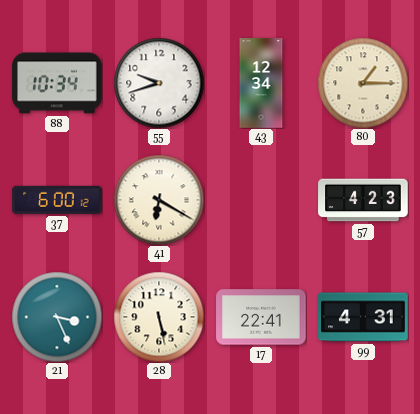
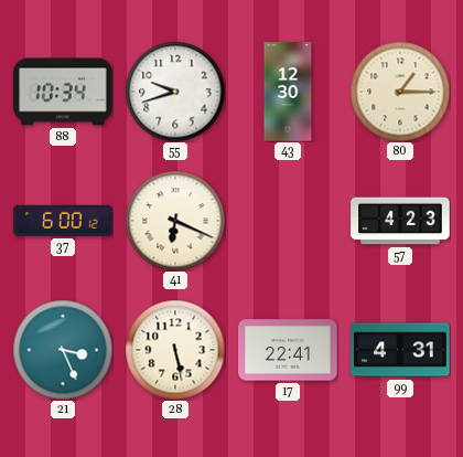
43: 12:34 -> 12:30
41: 6:20 -> 6:19
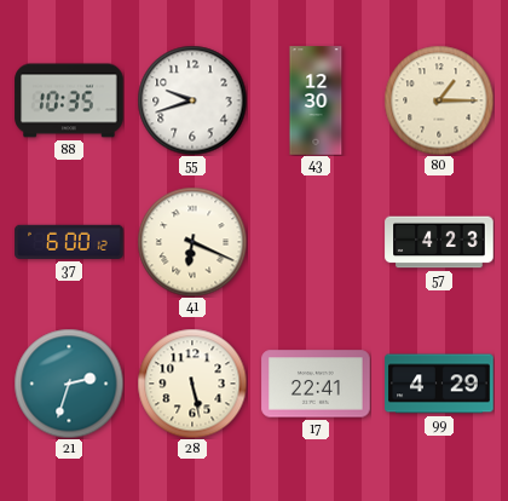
88: 10:34 -> 10:35
21: 3:26 -> 2:33
99: 4:31 -> 4:29
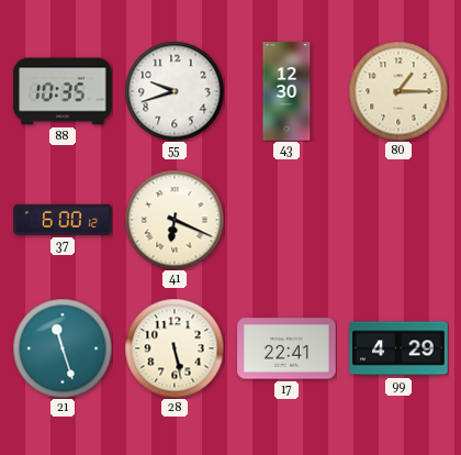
57: 4:23 -> none
21: 2:33 -> 11:27
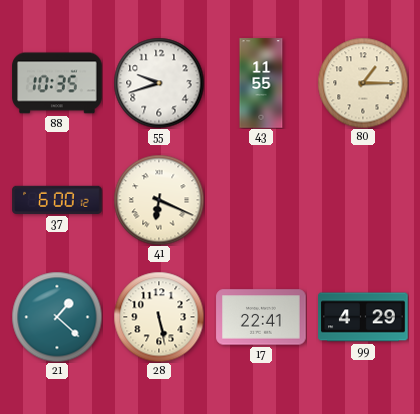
43: 12:30 -> 11:55
21: 11:27 -> 1:22
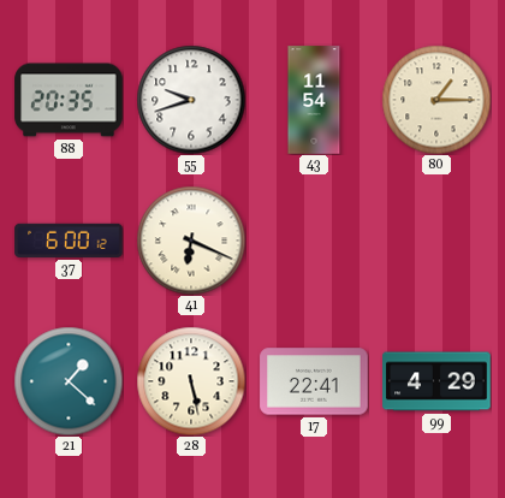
88: 10:35 -> 20:35
43: 11:55 -> 11:54
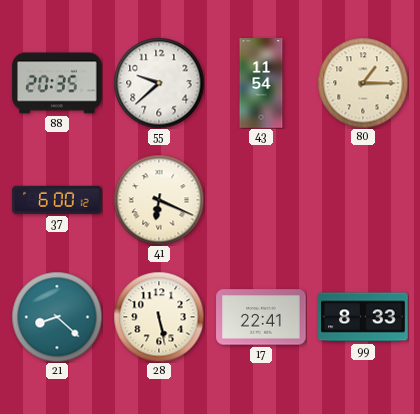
55: 9:42 -> 9:38
21: 1:22 -> 8:22
99: 4:29 -> 8:33
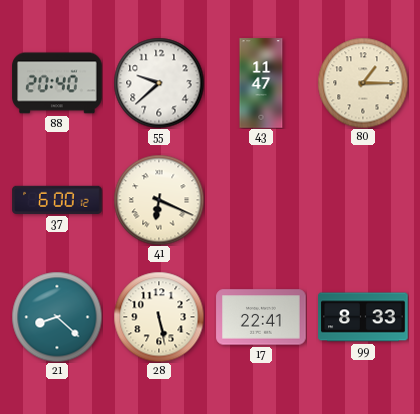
88: 20:35 -> 20:40
43: 11:54 -> 11:47
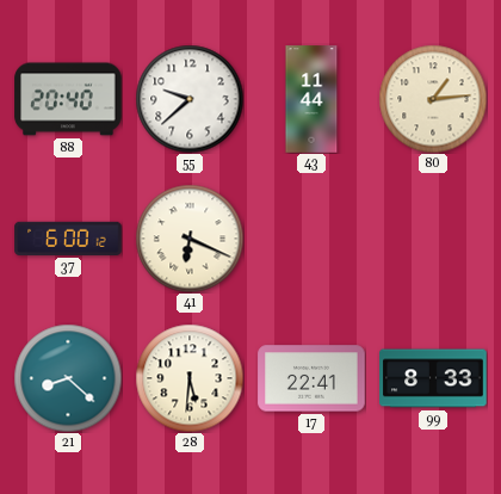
43: 11:47 -> 11:44
80: 1:15 -> 1:14
28: 5:28 -> 5:31
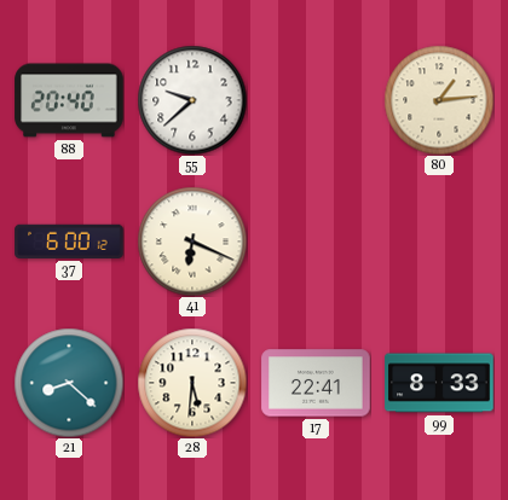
43: 11:44 -> none
